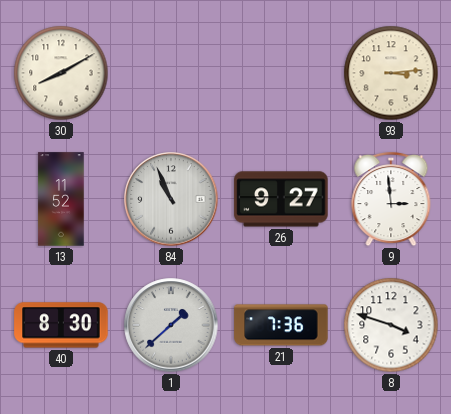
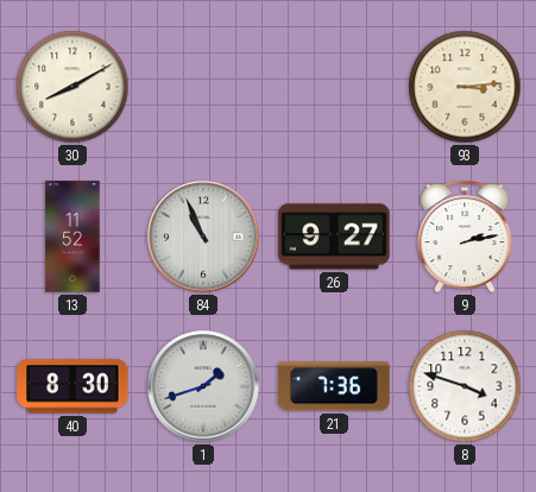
9: 2:59 -> 2:13
1: 1:38 -> 1:42
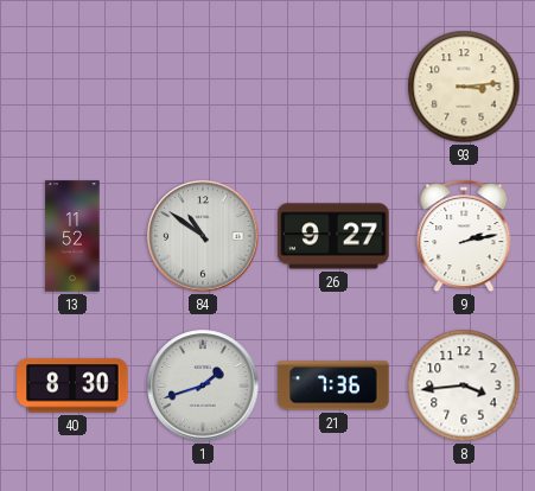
30: 8:10 -> none
84: 10:56 -> 10:51
8: 3:48 -> 3:44
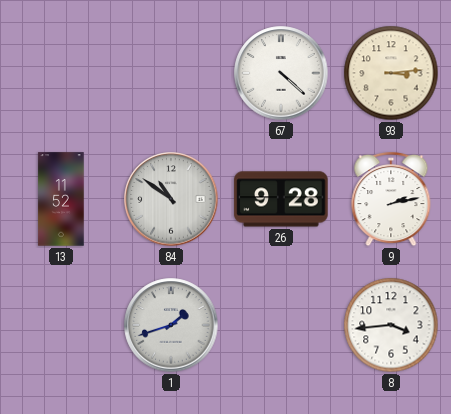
67: none -> 4:22
26: 9:27 -> 9:28
40: 8:30 -> none
21: 7:36 -> none
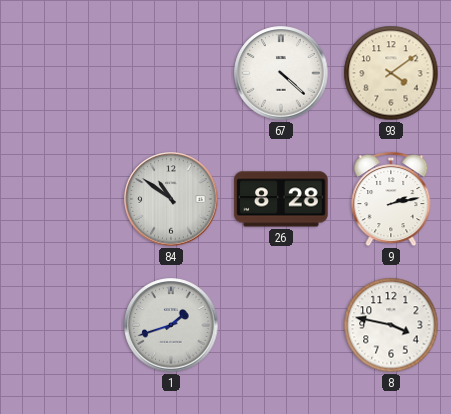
93: 3:14 -> 4:09
13: 11:52 -> none
26: 9:28 -> 8:28
8: 3:44 -> 3:47
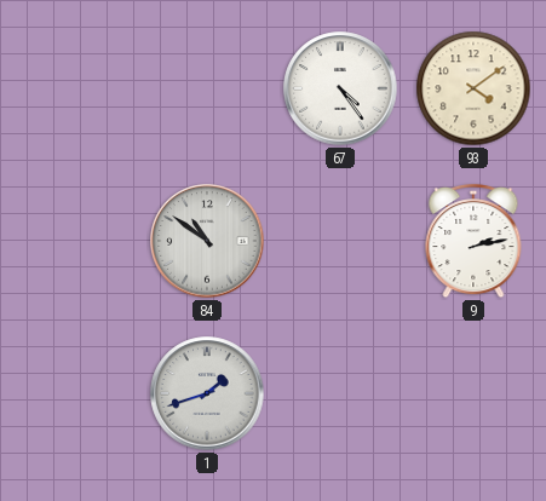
67: 4:22 -> 4:24
26: 8:28 -> none
8: 3:47 -> none
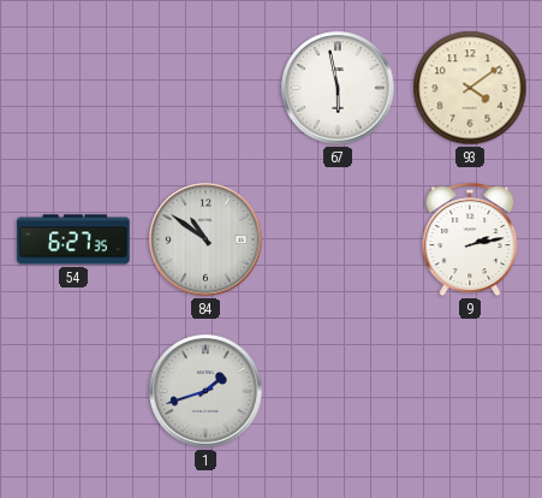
67: 4:24 -> 5:58
54: none -> 6:27
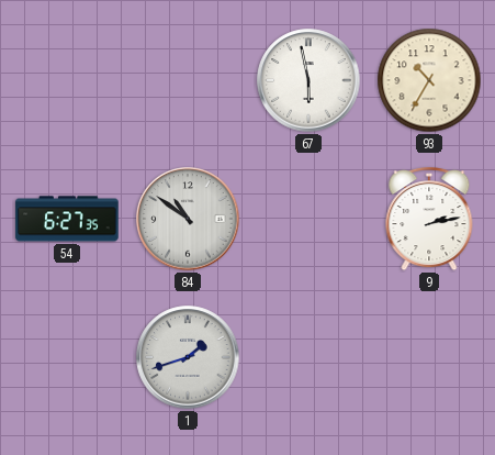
93: 4:09 -> 10:35
